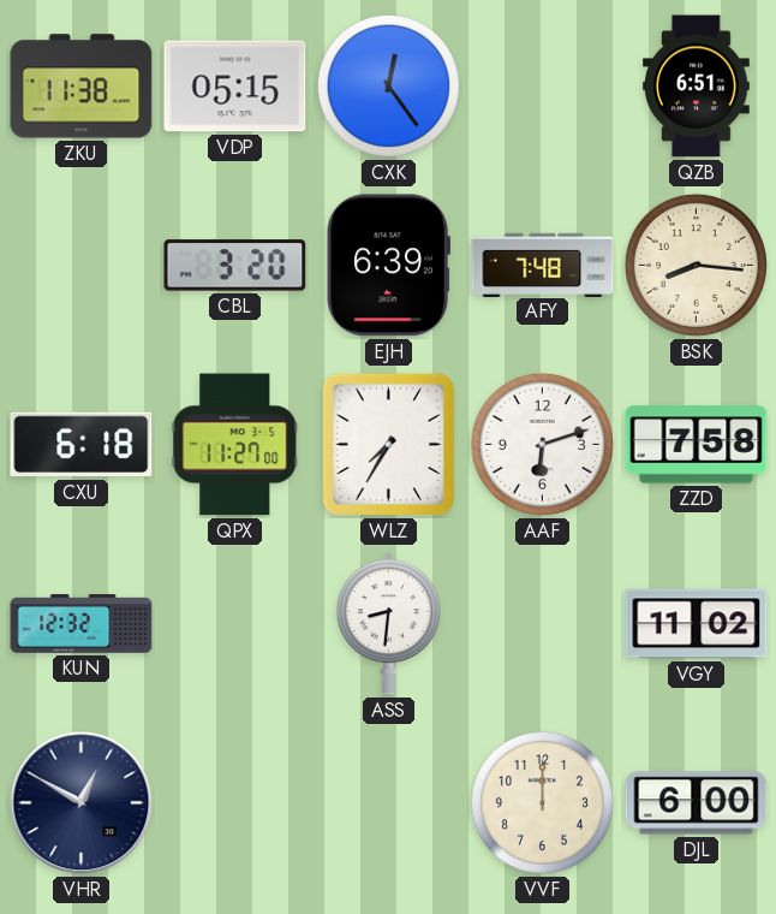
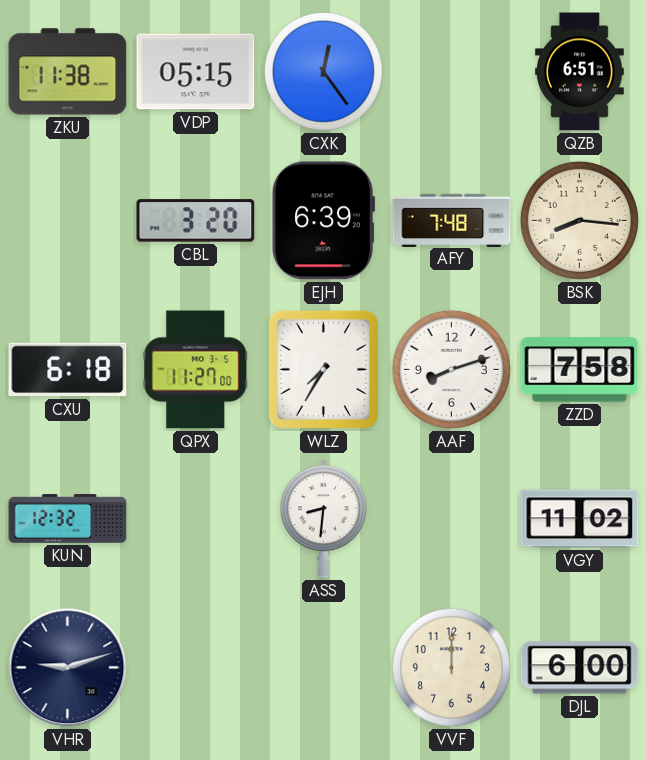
AAF: 6:12 -> 8:12
VHR: 12:50 -> 9:12
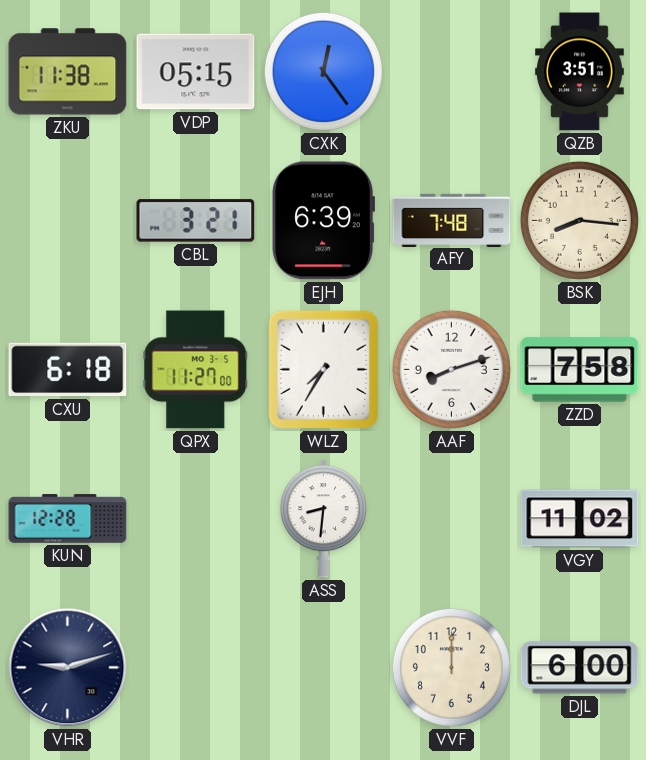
QZB: 6:51 -> 3:51
CBL: 3:20 -> 3:21
KUN: 12:32 -> 12:28
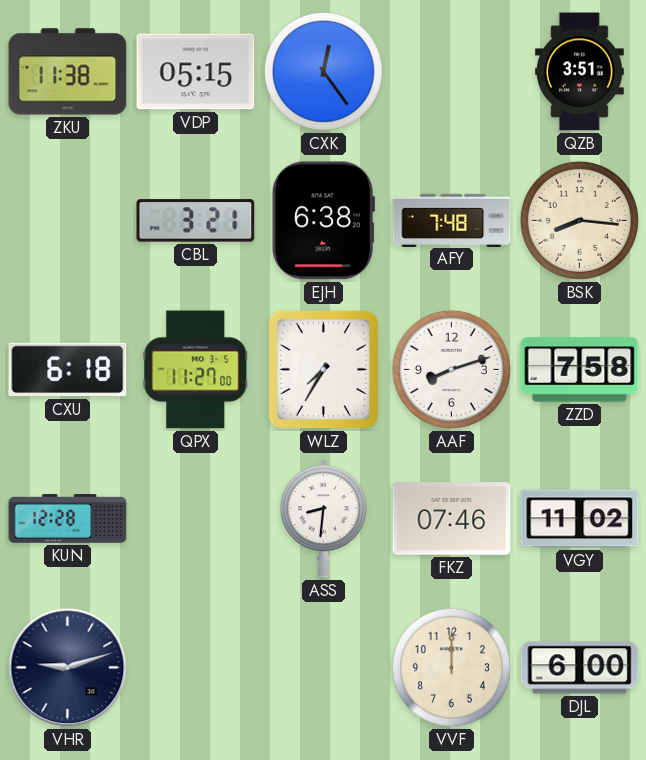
EJH: 6:39 -> 6:38
FKZ: none -> 07:46
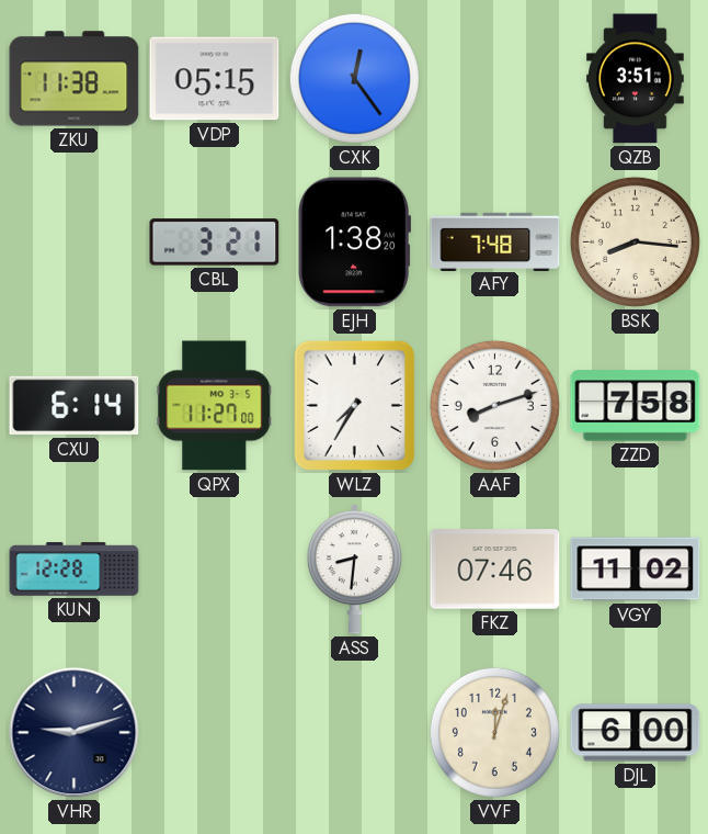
EJH: 6:38 -> 1:38
CXU: 6:18 -> 6:14
VVF: 12:00 -> 12:03
